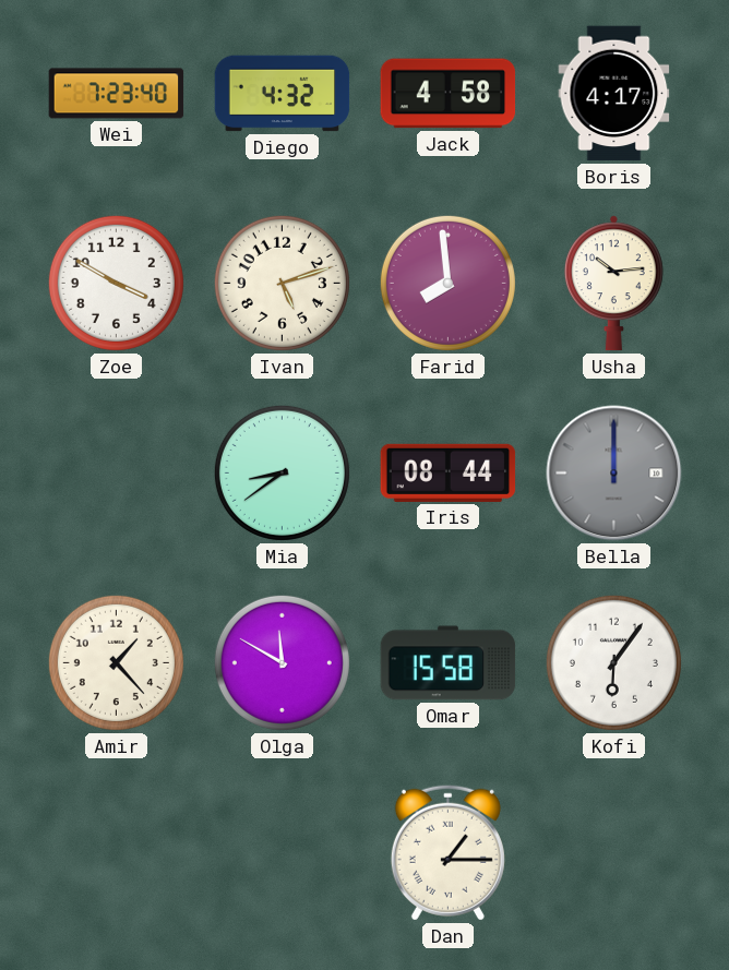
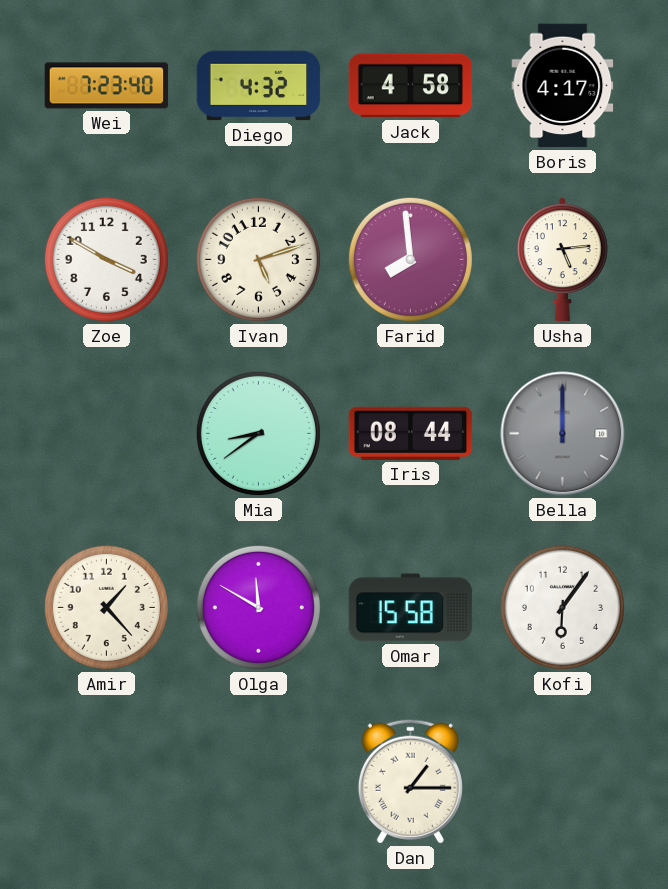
Usha: 10:14 -> 5:14
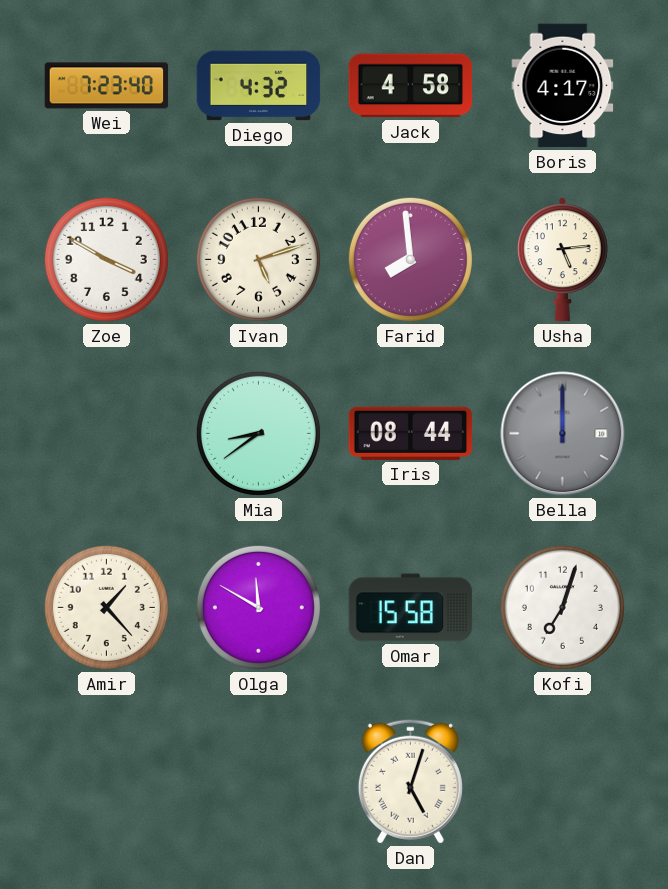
Kofi: 6:06 -> 7:03
Dan: 1:15 -> 5:03
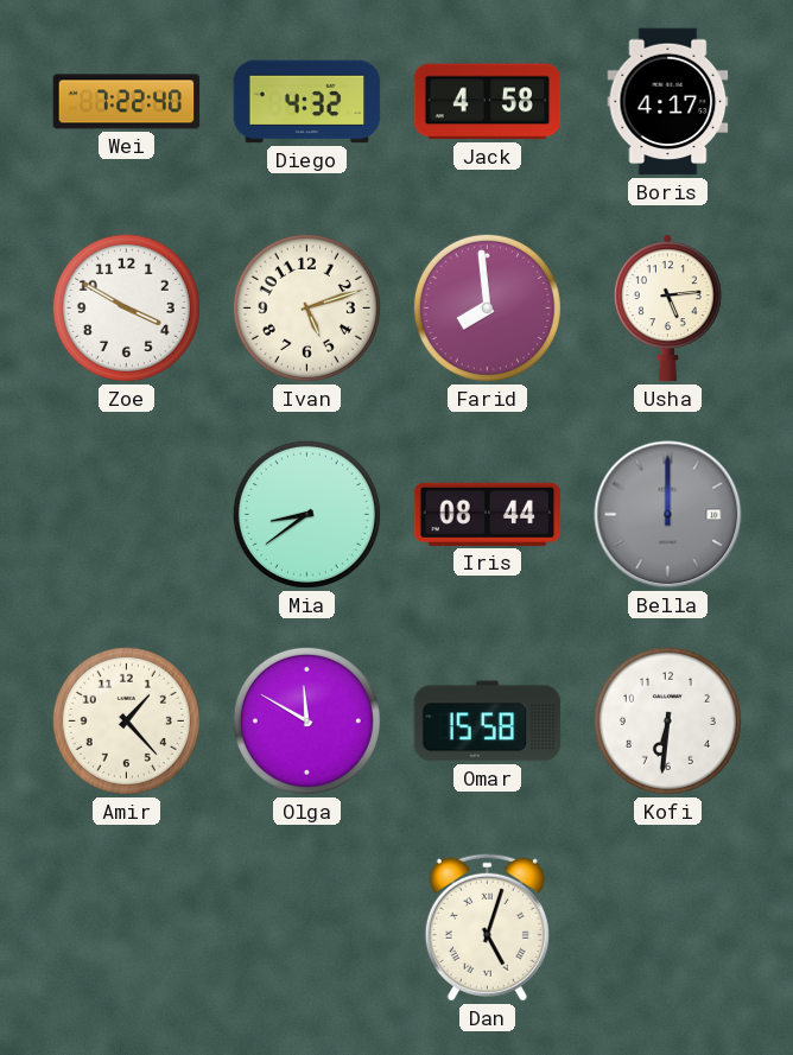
Wei: 7:23 -> 7:22
Kofi: 7:03 -> 6:31
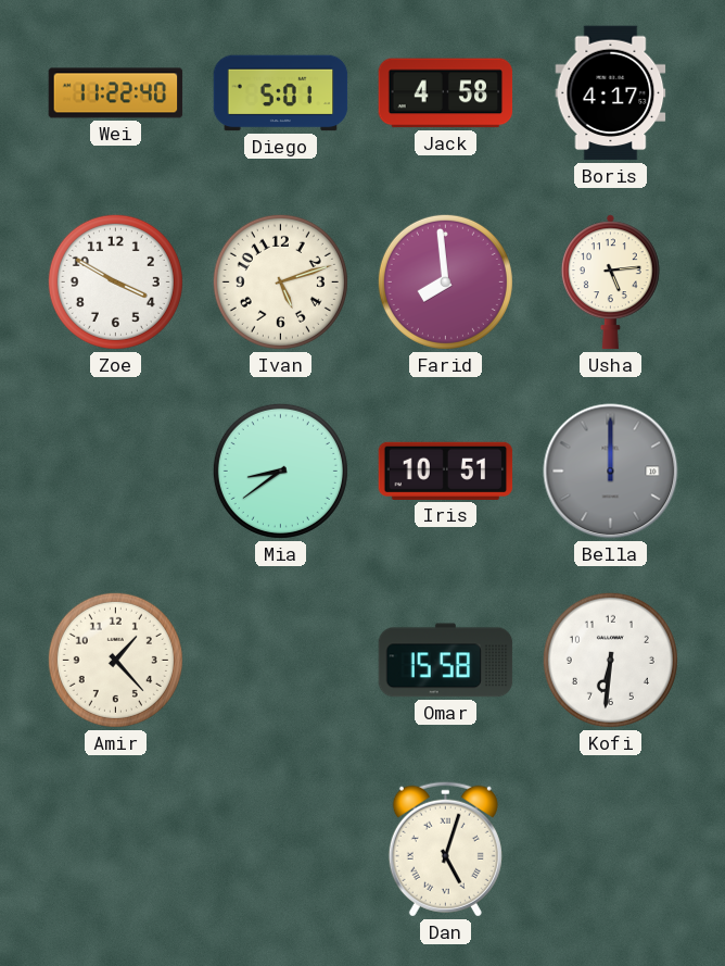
Wei: 7:22 -> 11:22
Diego: 4:32 -> 5:01
Iris: 08:44 -> 10:51
Olga: 11:50 -> none
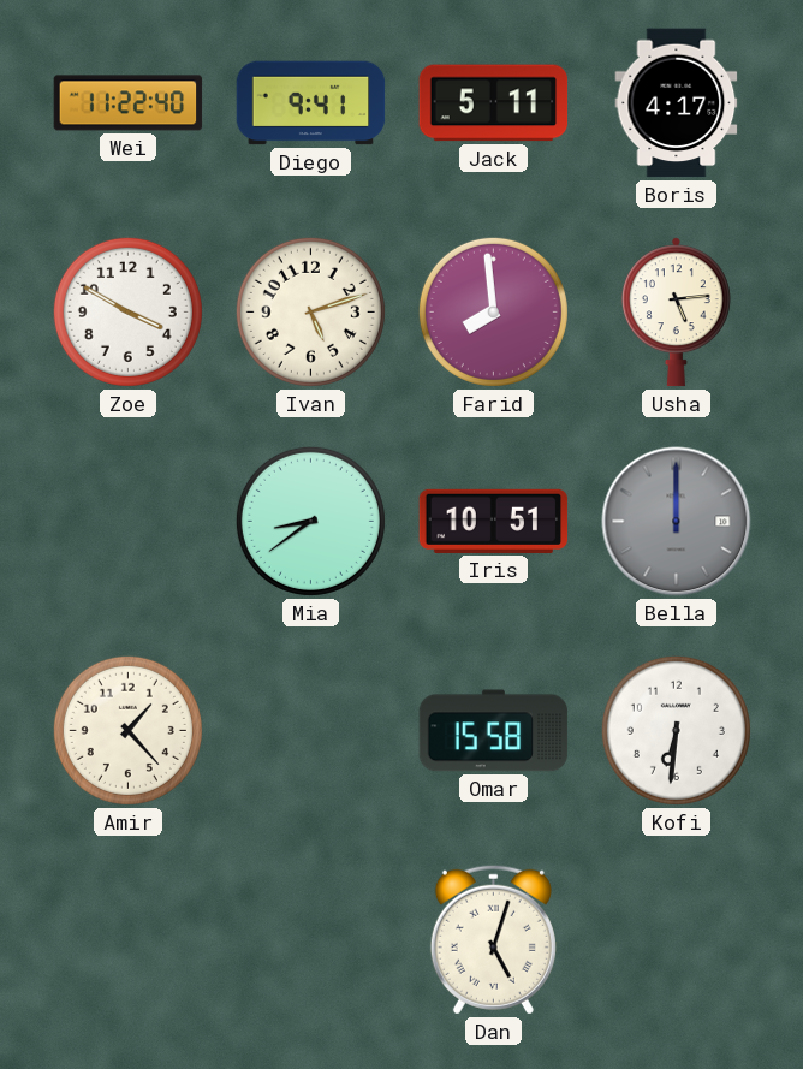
Diego: 5:01 -> 9:41
Jack: 4:58 -> 5:11
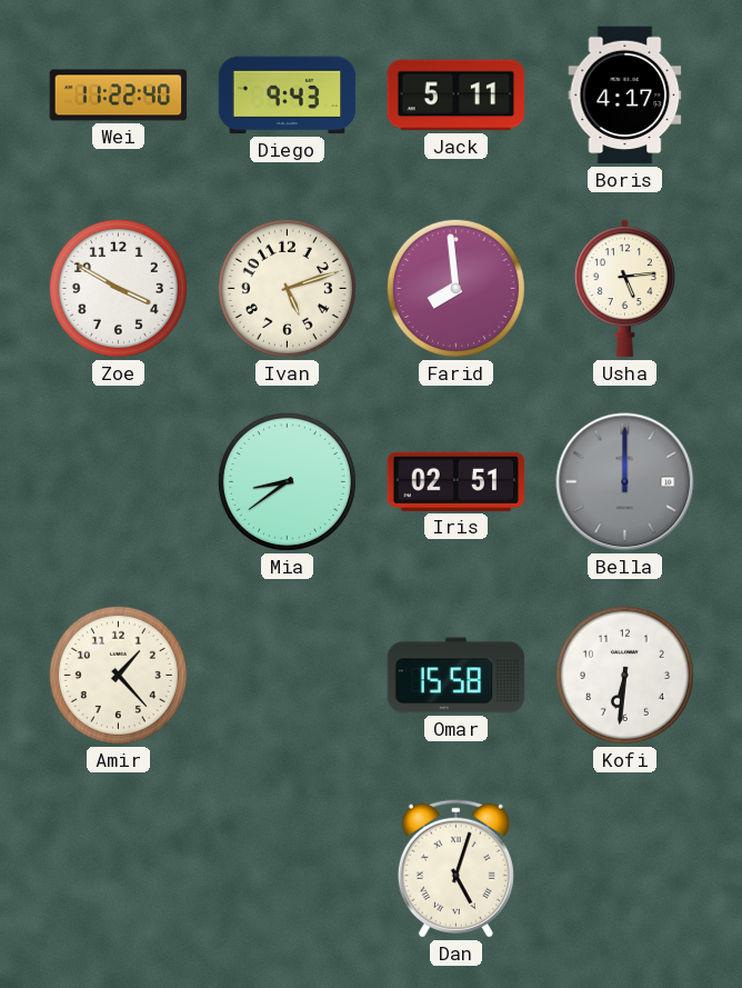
Diego: 9:41 -> 9:43
Iris: 10:51 -> 02:51
